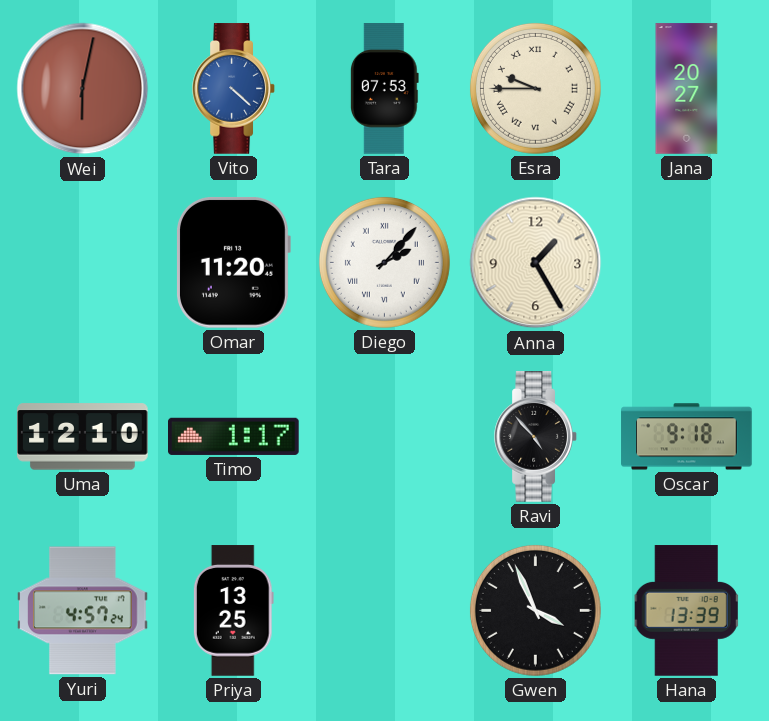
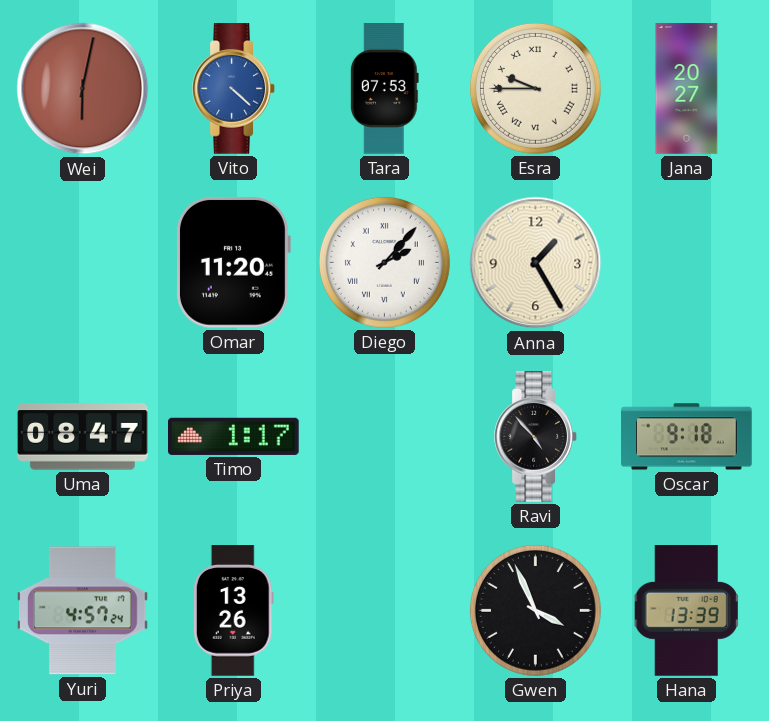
Uma: 12:10 -> 08:47
Priya: 13:25 -> 13:26
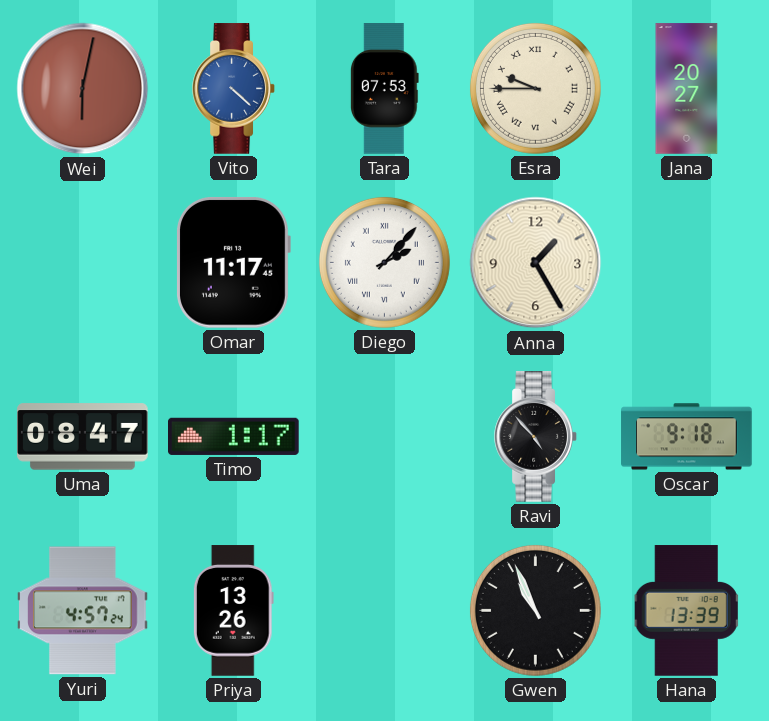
Omar: 11:20 -> 11:17
Gwen: 3:56 -> 10:56
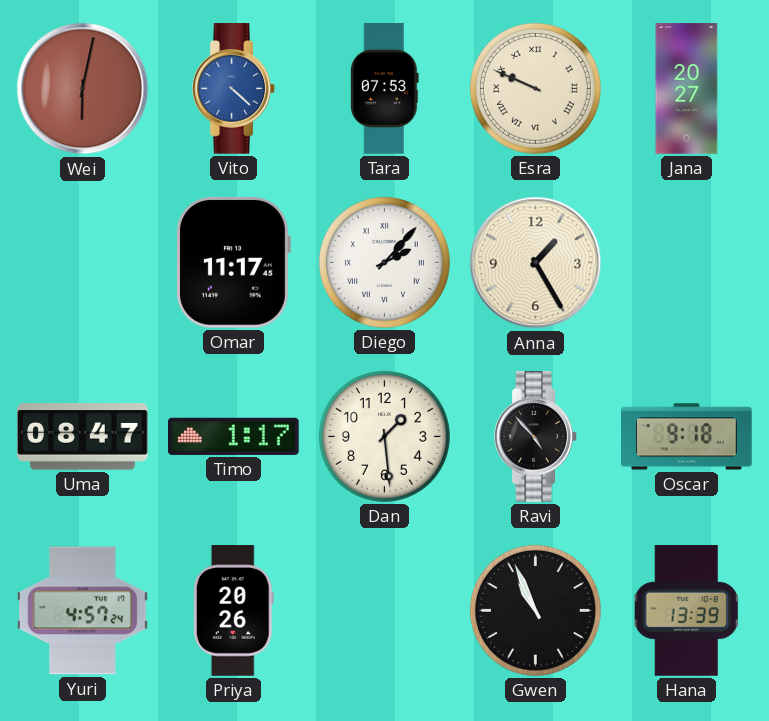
Esra: 9:45 -> 9:49
Dan: none -> 1:29
Priya: 13:26 -> 20:26
